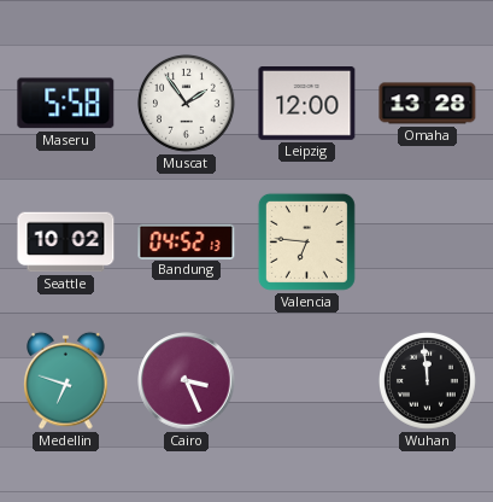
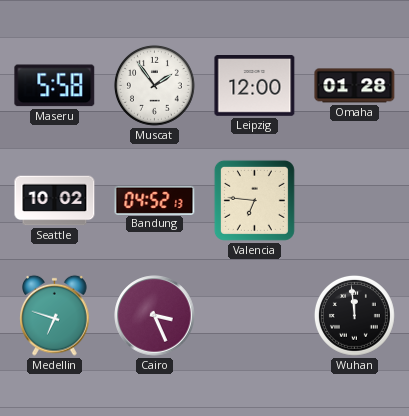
Omaha: 13:28 -> 01:28
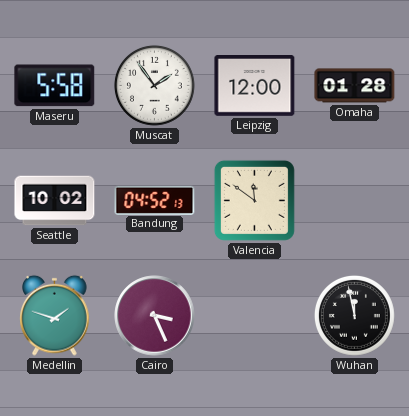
Valencia: 6:46 -> 11:51
Medellin: 6:48 -> 1:48
Wuhan: 11:59 -> 11:58
